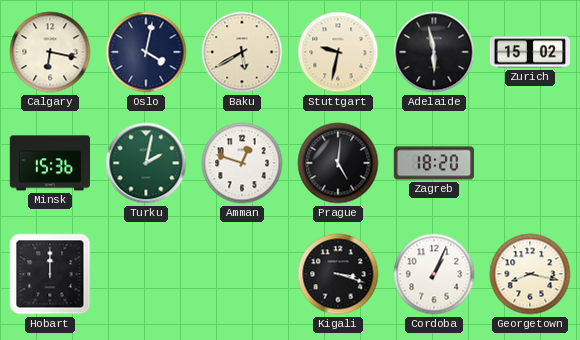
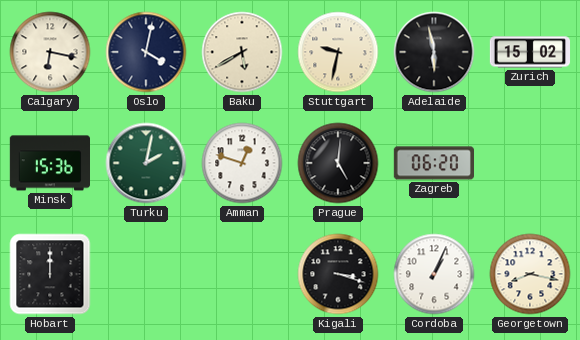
Zagreb: 18:20 -> 06:20
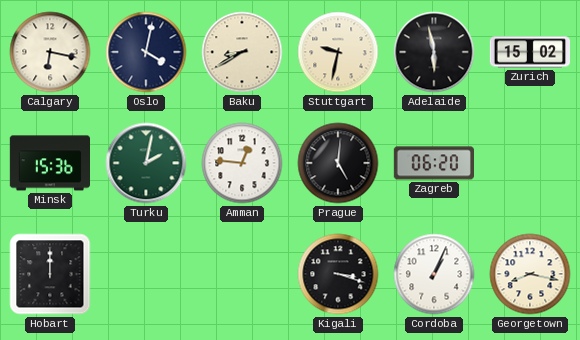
Baku: 5:40 -> 8:40
Amman: 12:48 -> 12:46
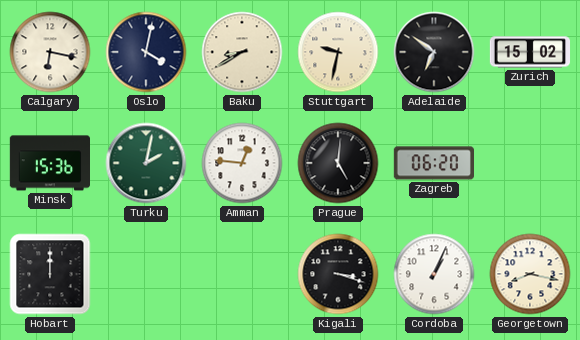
Adelaide: 5:58 -> 6:51
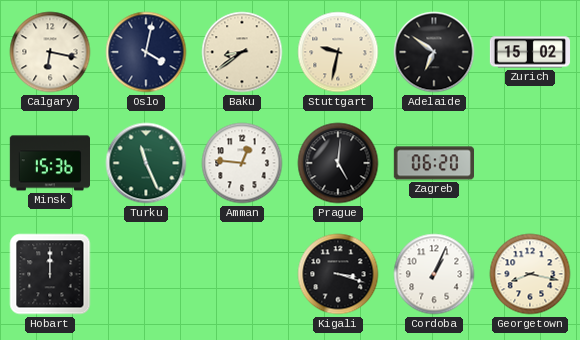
Baku: 8:40 -> 8:39
Turku: 2:02 -> 11:26
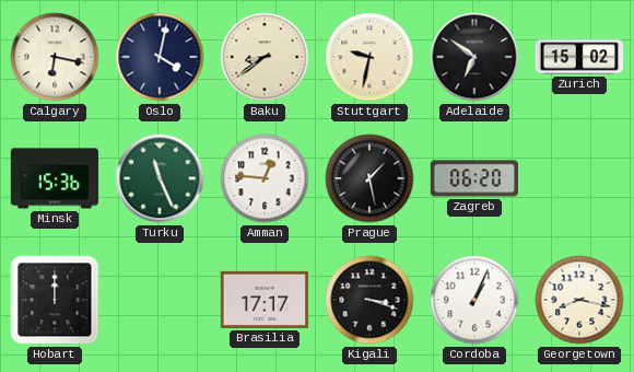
Prague: 5:01 -> 1:28
Brasilia: none -> 17:17
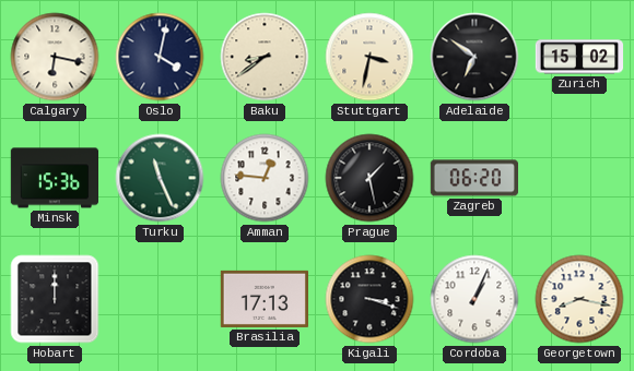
Stuttgart: 9:32 -> 3:32
Brasilia: 17:17 -> 17:13
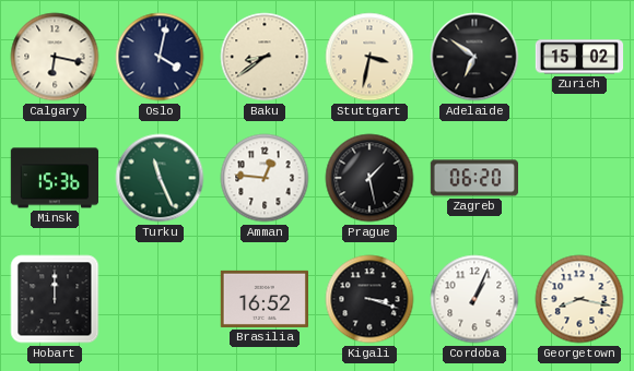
Brasilia: 17:13 -> 16:52
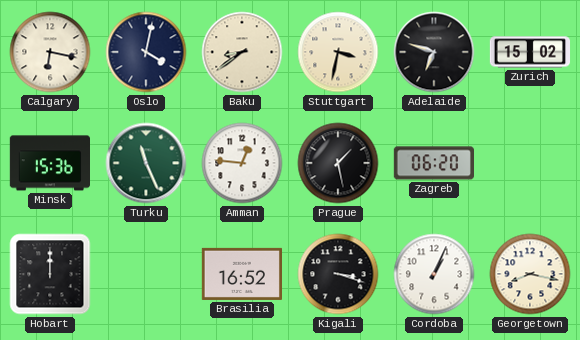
Adelaide: 6:51 -> 6:48
